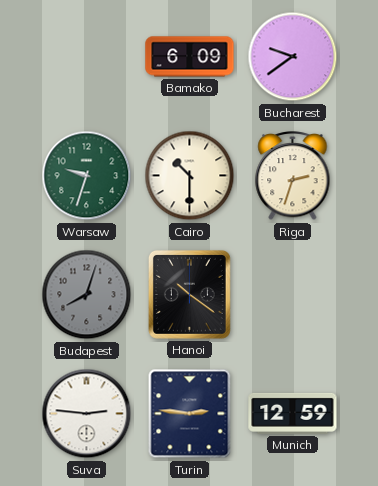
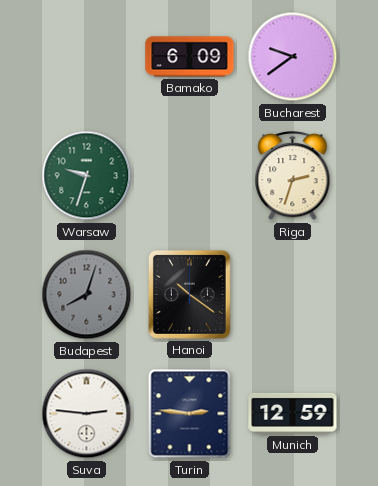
Cairo: 10:30 -> none
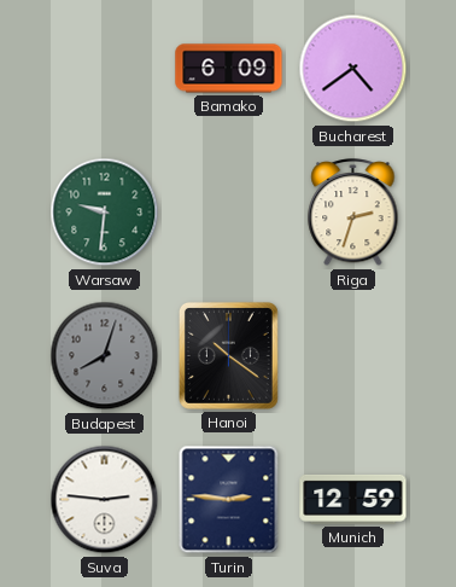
Bucharest: 9:39 -> 4:39
Warsaw: 9:33 -> 9:31
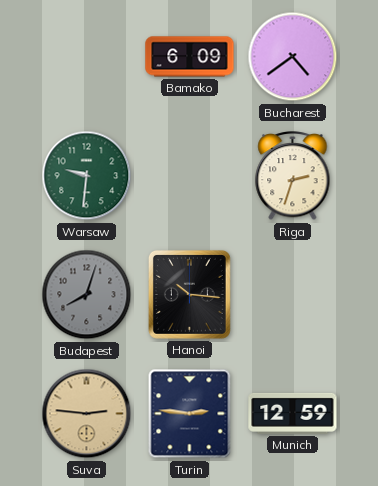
Hanoi: 10:21 -> 10:16
Suva dial: white -> champagne
